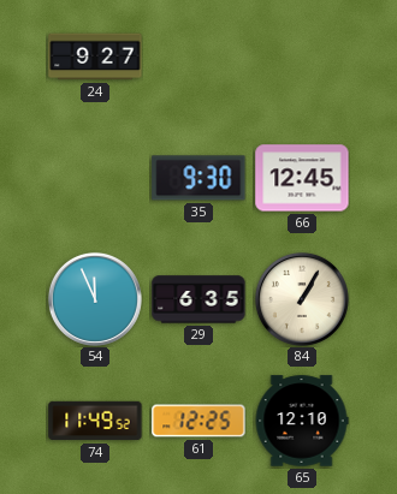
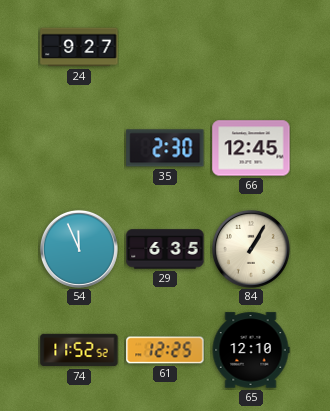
35: 9:30 -> 2:30
74: 11:49 -> 11:52
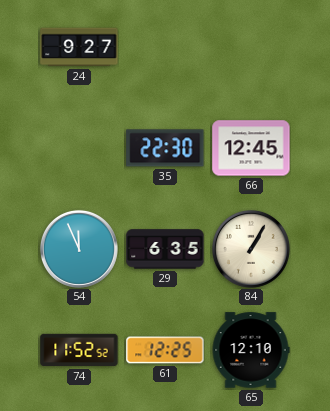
35: 2:30 -> 22:30
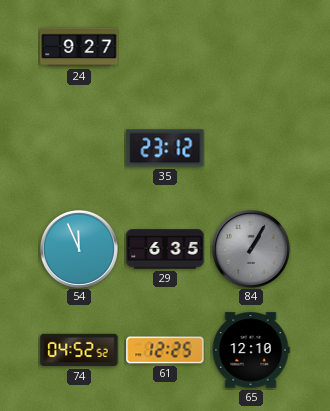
35: 22:30 -> 23:12
66: 12:45 -> none
84 dial: cream -> grey
74: 11:52 -> 04:52
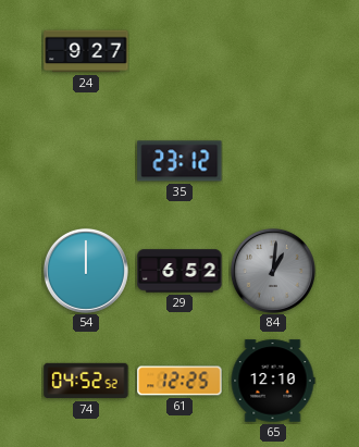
54: 11:56 -> 12:00
29: 6:35 -> 6:52
84: 1:05 -> 1:01
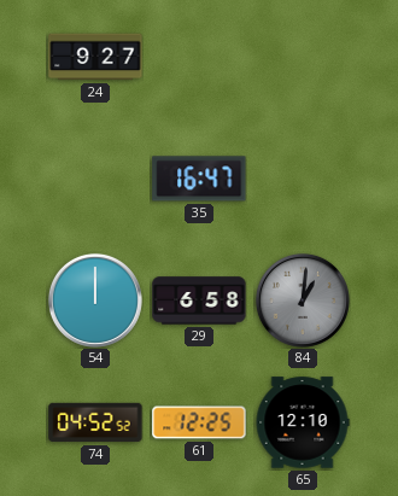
35: 23:12 -> 16:47
29: 6:52 -> 6:58
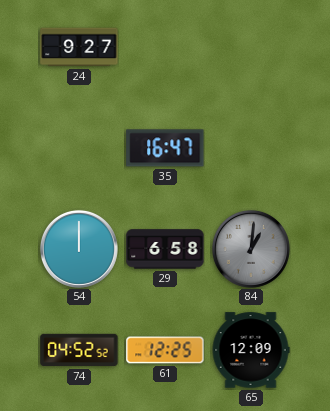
65: 12:10 -> 12:09
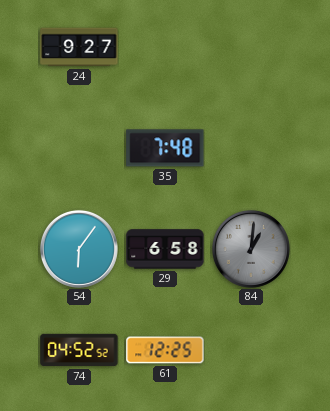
35: 16:47 -> 7:48
54: 12:00 -> 6:06
65: 12:09 -> none
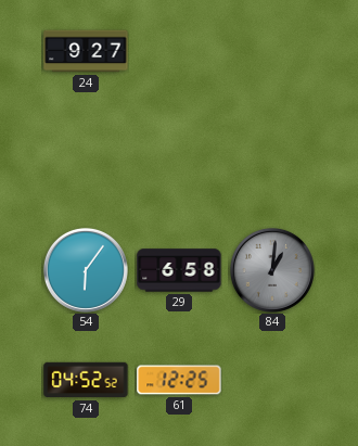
35: 7:48 -> none
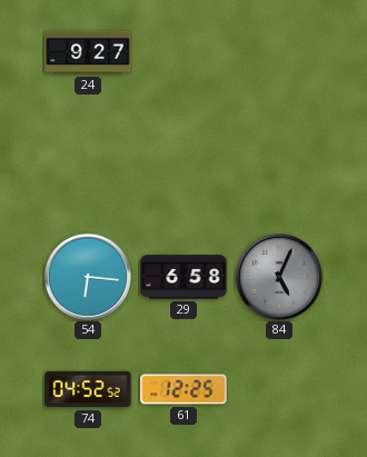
54: 6:06 -> 6:16
84: 1:01 -> 5:04
